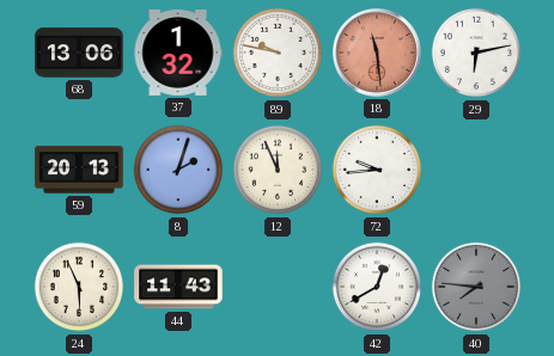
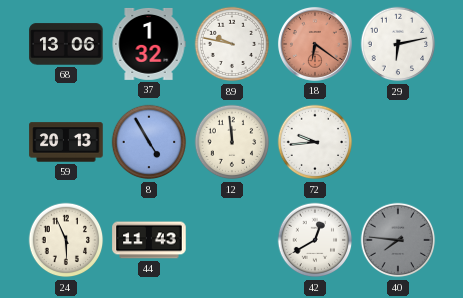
18: 11:29 -> 6:21
8: 2:03 -> 4:55
12: 11:56 -> 11:59
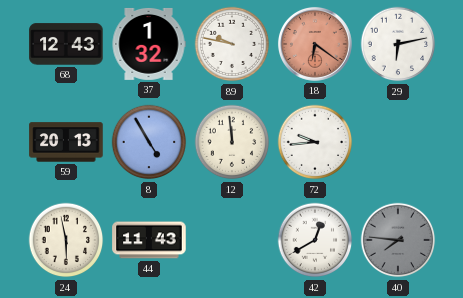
68: 13:06 -> 12:43
24: 5:56 -> 5:58
